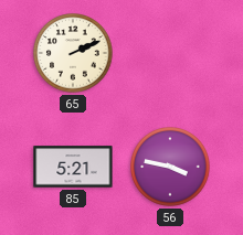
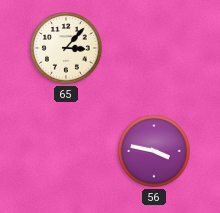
65: 2:11 -> 3:07
85: 5:21 -> none
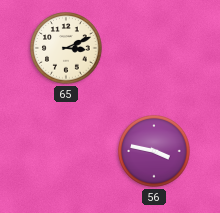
65: 3:07 -> 3:11
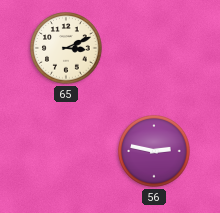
56: 3:47 -> 2:47
